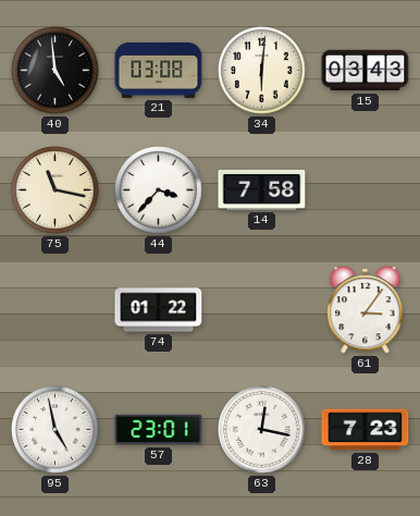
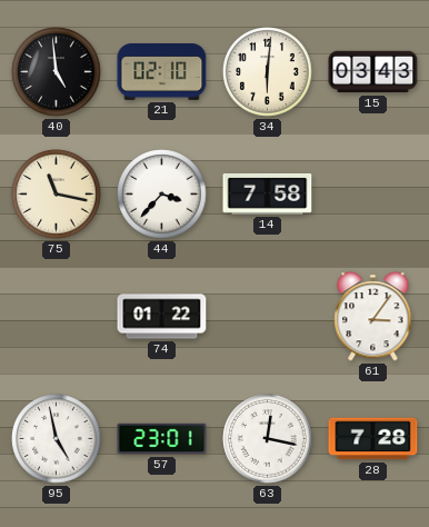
21: 03:08 -> 02:10
28: 7:23 -> 7:28
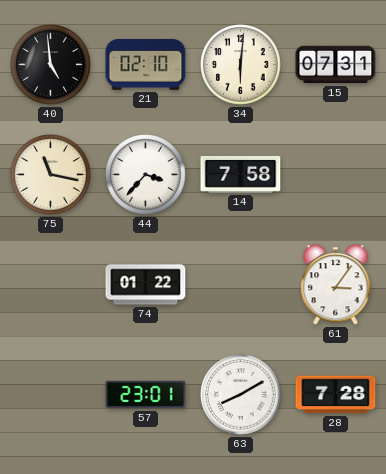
15: 03:43 -> 07:31
95: 4:58 -> none
63: 12:17 -> 8:10
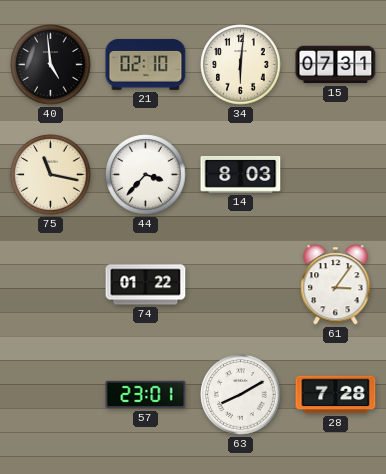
14: 7:58 -> 8:03
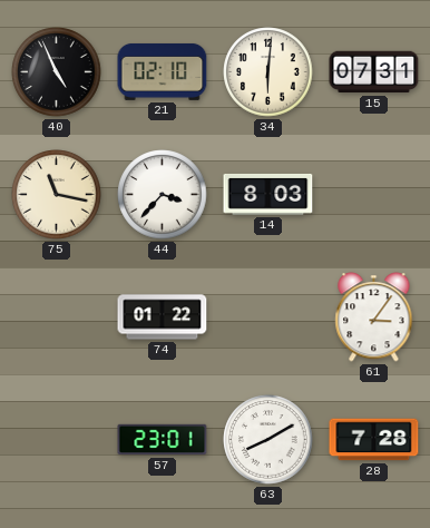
40: 4:59 -> 4:56
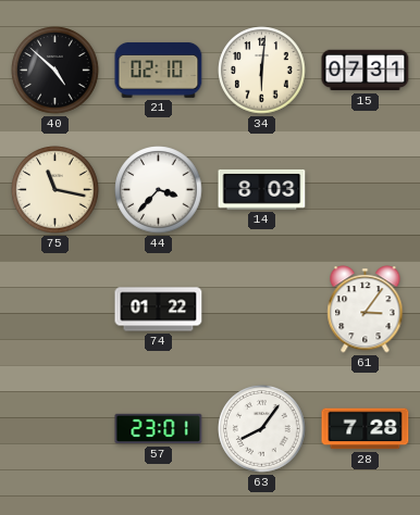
40: 4:56 -> 4:52
63: 8:10 -> 8:06
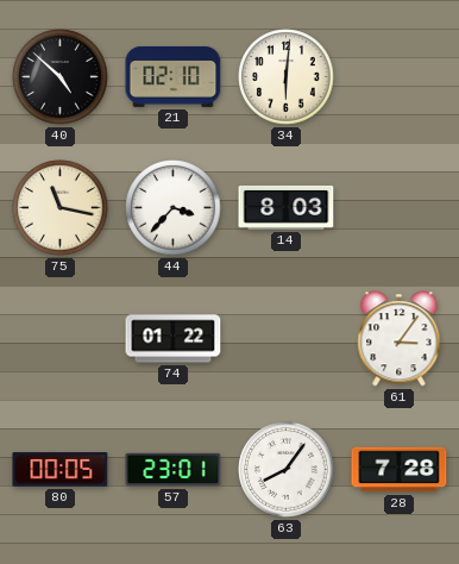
15: 07:31 -> none
80: none -> 00:05
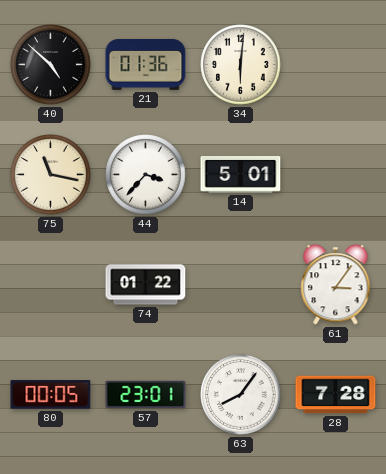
21: 02:10 -> 01:36
14: 8:03 -> 5:01
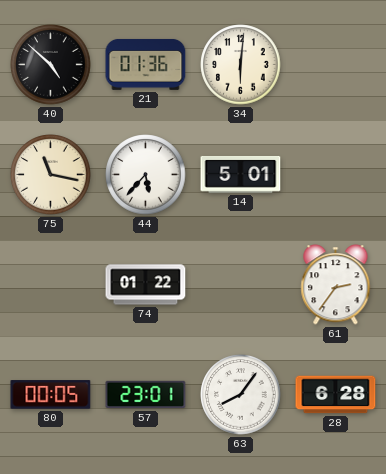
44: 3:37 -> 5:37
61: 3:06 -> 2:36
28: 7:28 -> 6:28
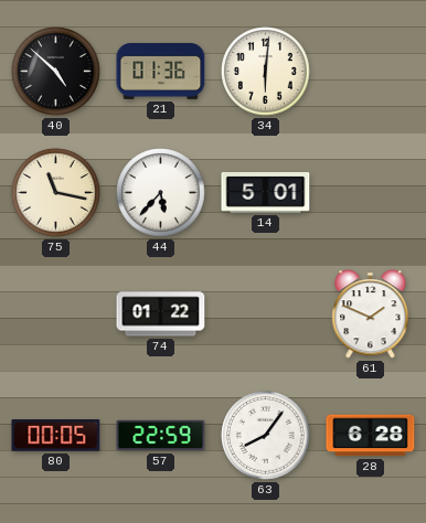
61: 2:36 -> 1:49
57: 23:01 -> 22:59
